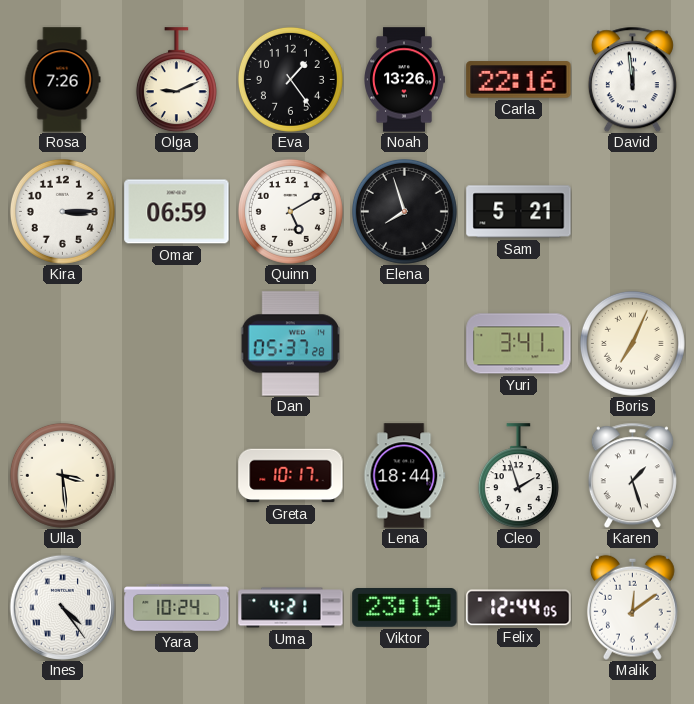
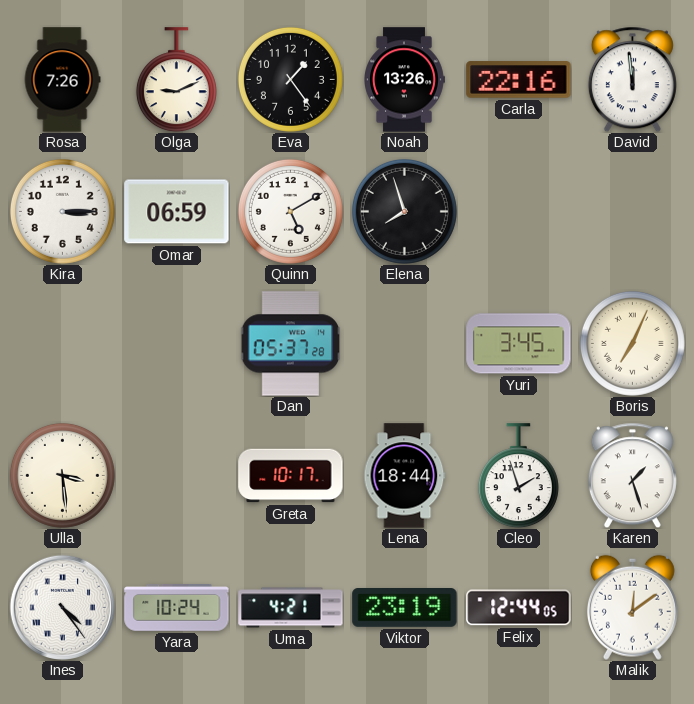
Sam: 5:21 -> none
Yuri: 3:41 -> 3:45
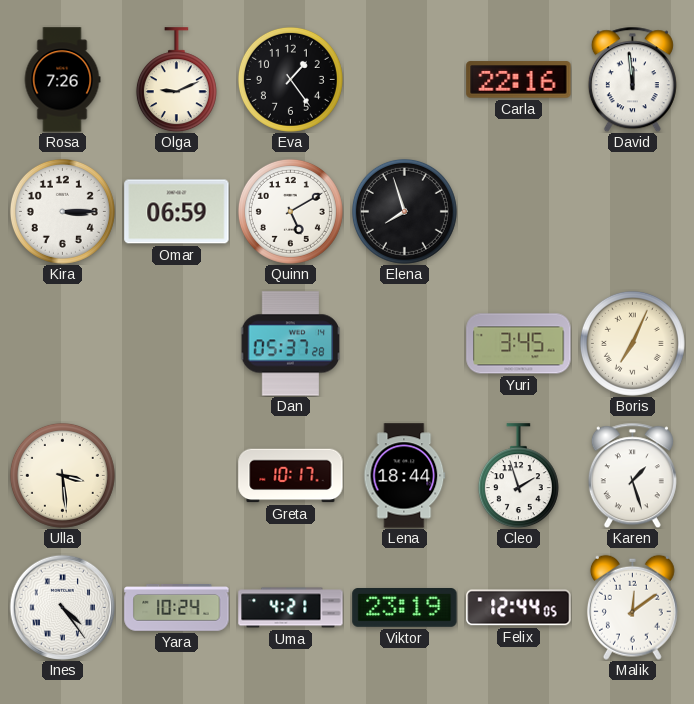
Noah: 13:26 -> none
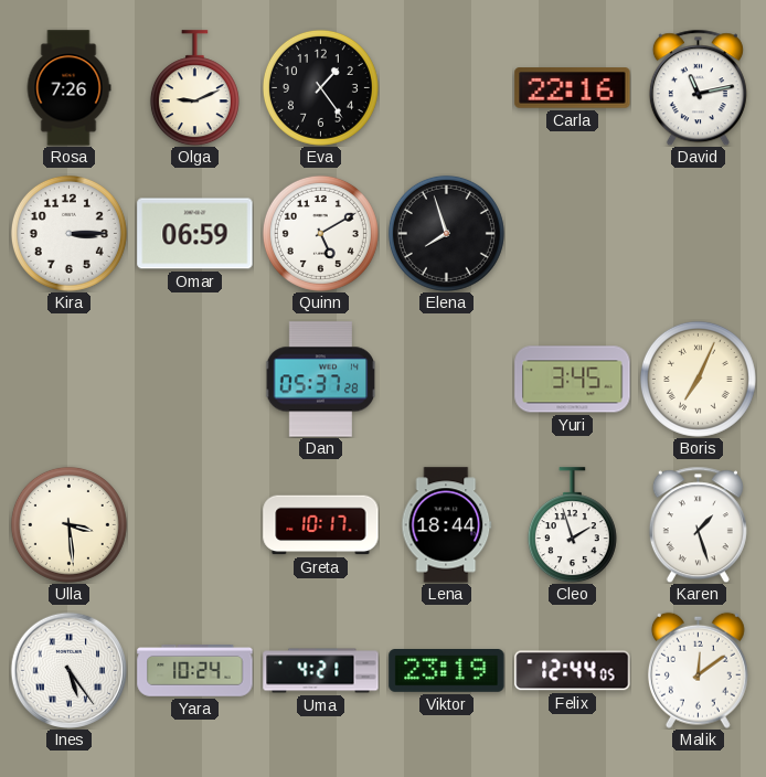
David: 11:59 -> 11:13
Ines: 4:24 -> 5:24
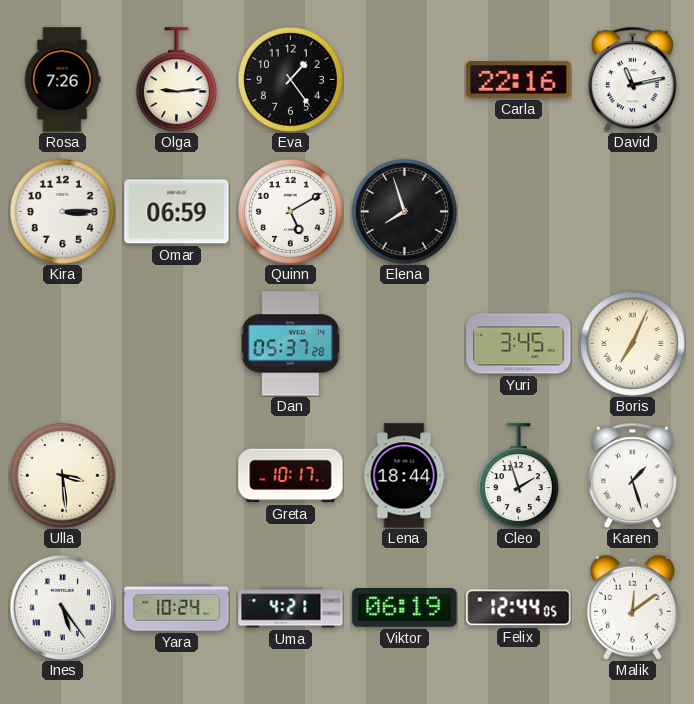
Olga: 9:11 -> 9:14
Viktor: 23:19 -> 06:19
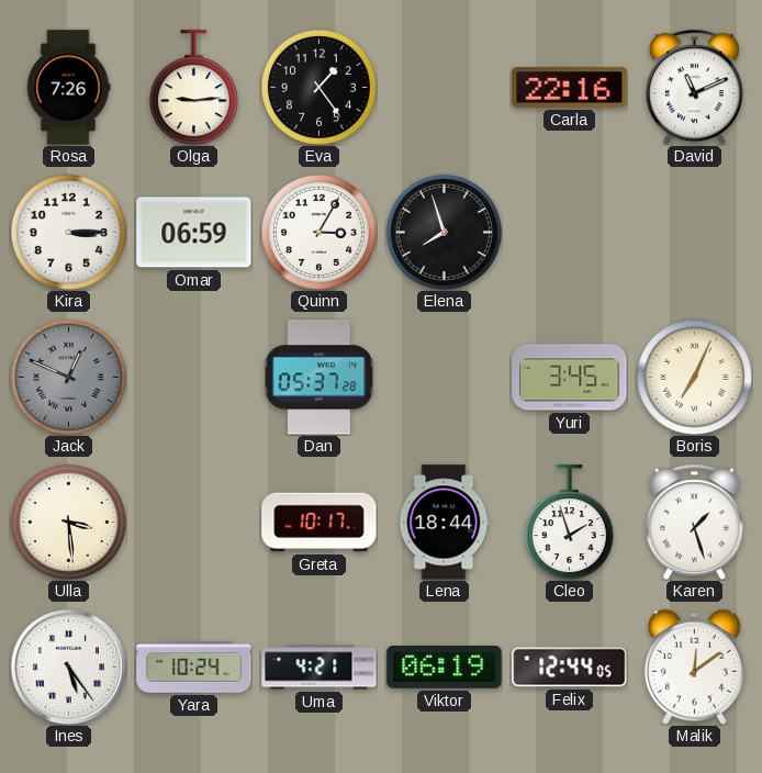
David: 11:13 -> 11:11
Quinn: 5:10 -> 3:05
Jack: none -> 12:49
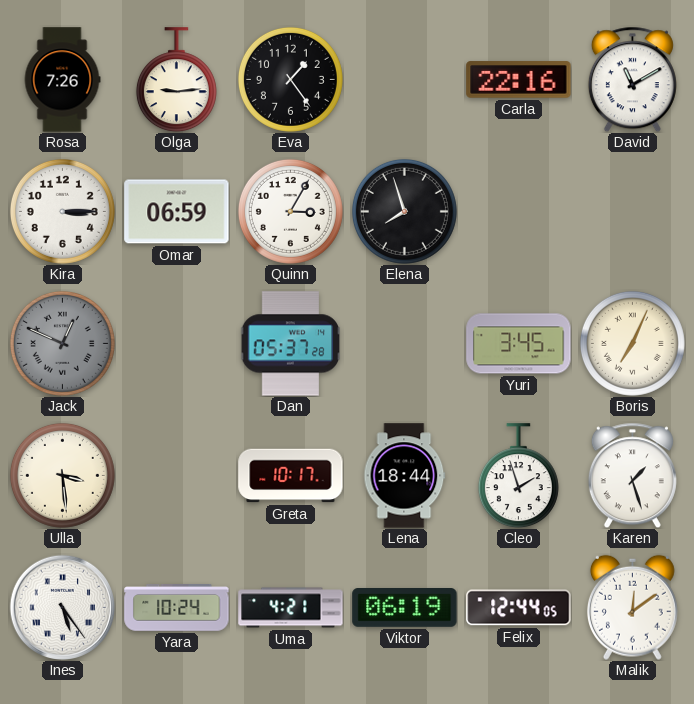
David: 11:11 -> 11:10
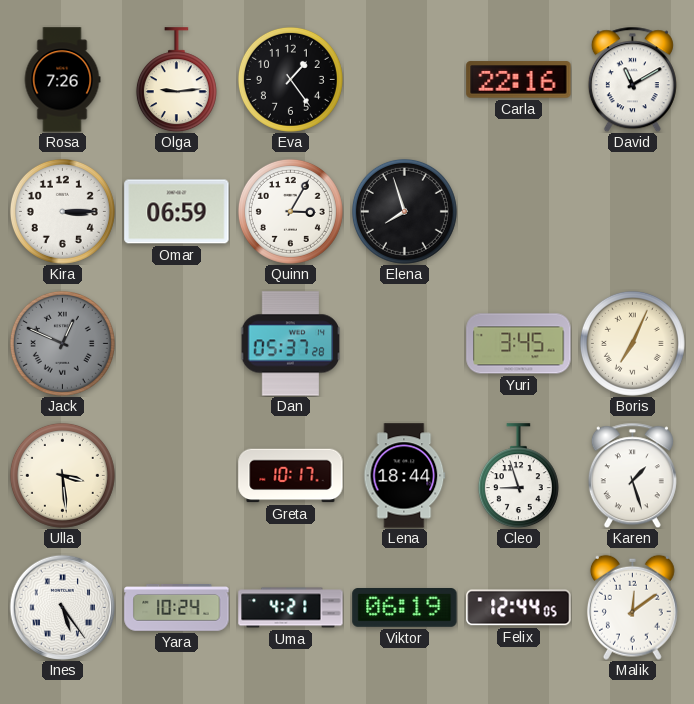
Cleo: 1:57 -> 8:57
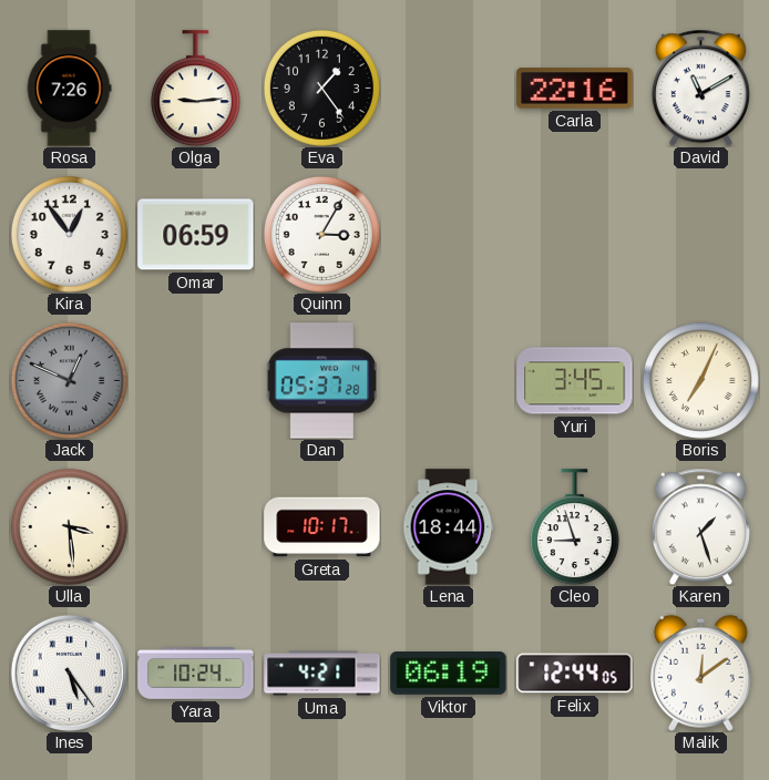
Kira: 3:15 -> 12:54
Elena: 7:57 -> none
